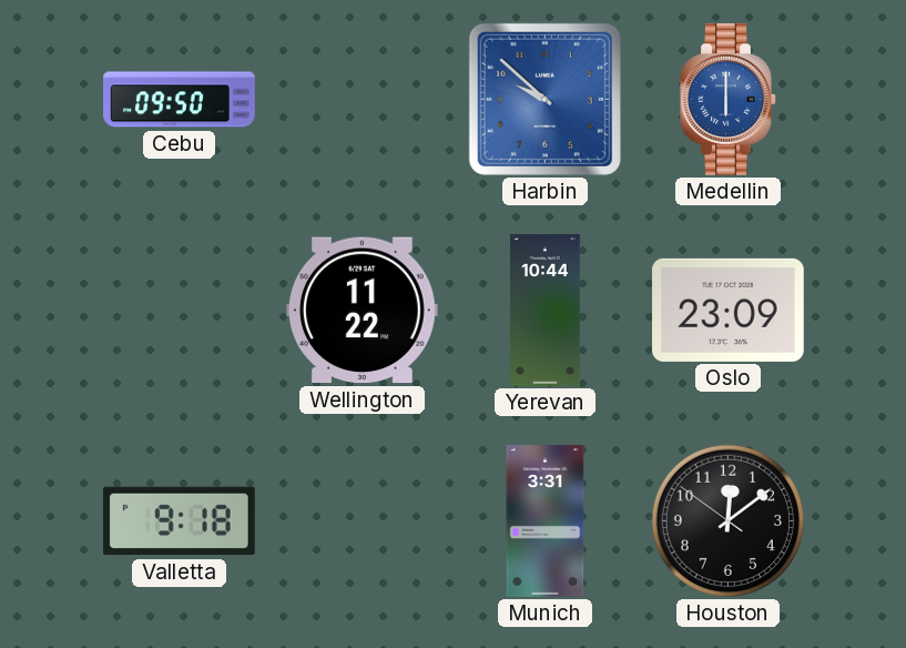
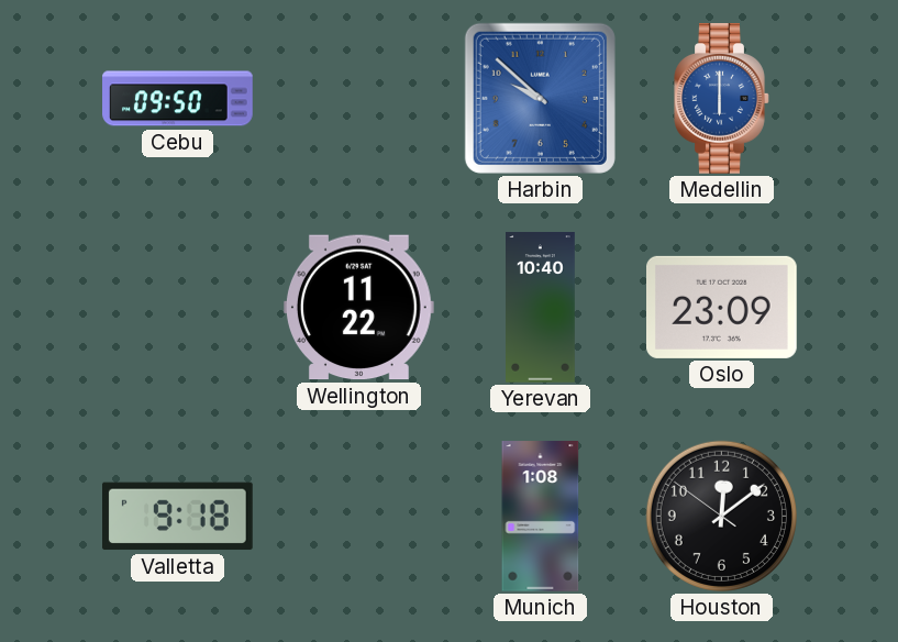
Yerevan: 10:44 -> 10:40
Munich: 3:31 -> 1:08
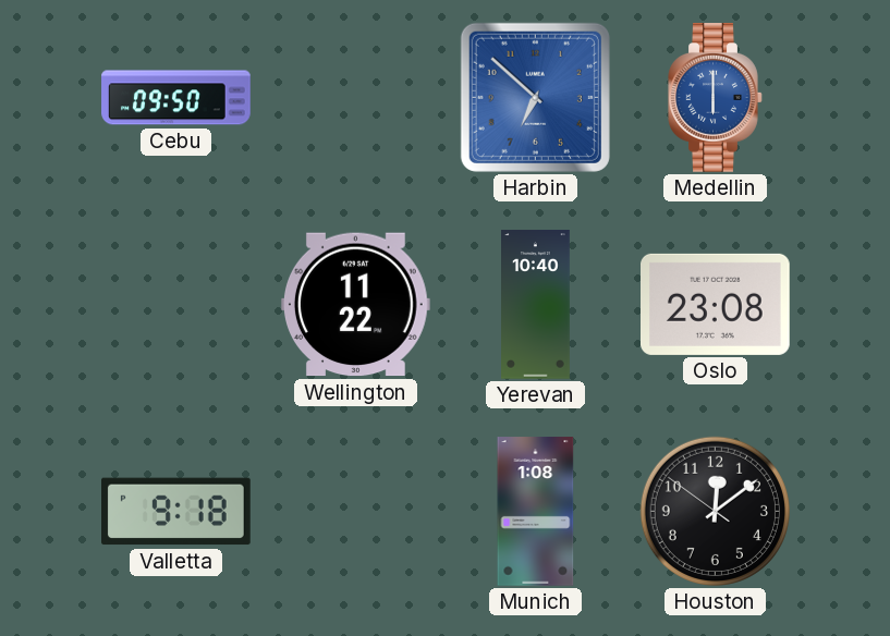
Harbin: 9:52 -> 6:52
Oslo: 23:09 -> 23:08
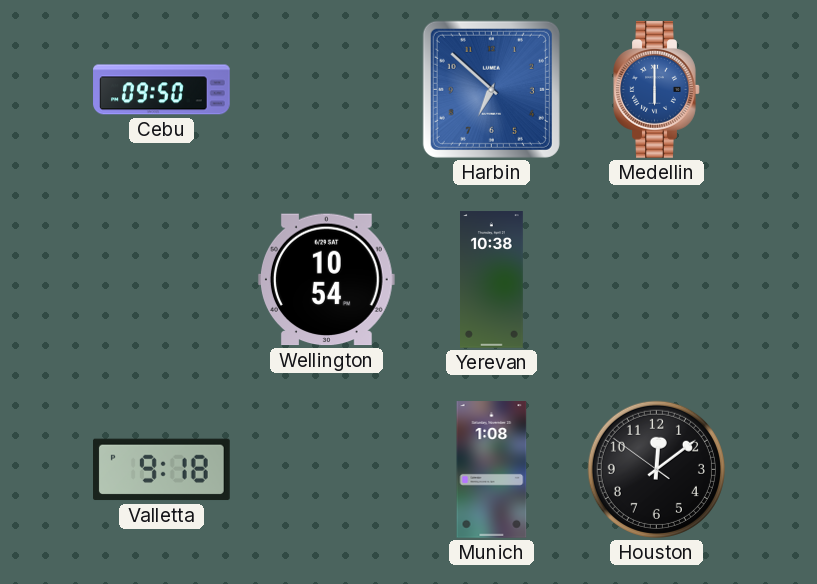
Wellington: 11:22 -> 10:54
Yerevan: 10:40 -> 10:38
Oslo: 23:08 -> none
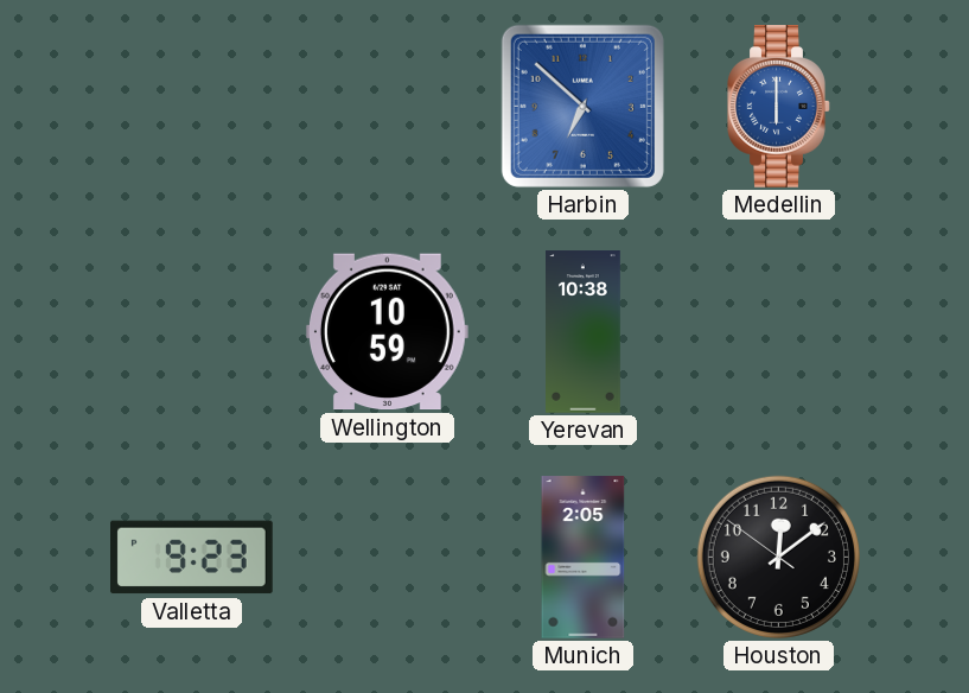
Cebu: 09:50 -> none
Wellington: 10:54 -> 10:59
Valletta: 9:18 -> 9:23
Munich: 1:08 -> 2:05
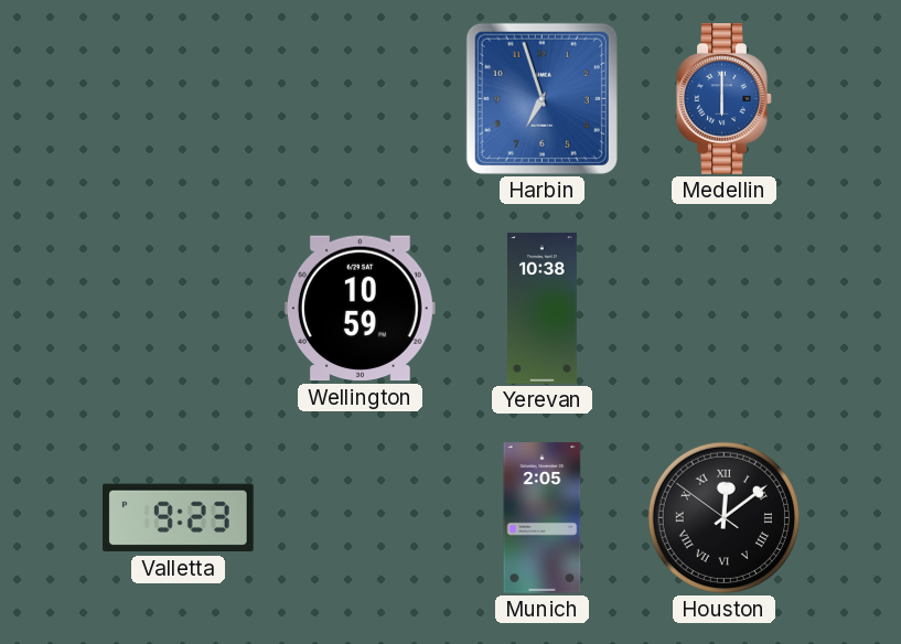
Harbin: 6:52 -> 6:57
Houston numerals: Arabic -> Roman
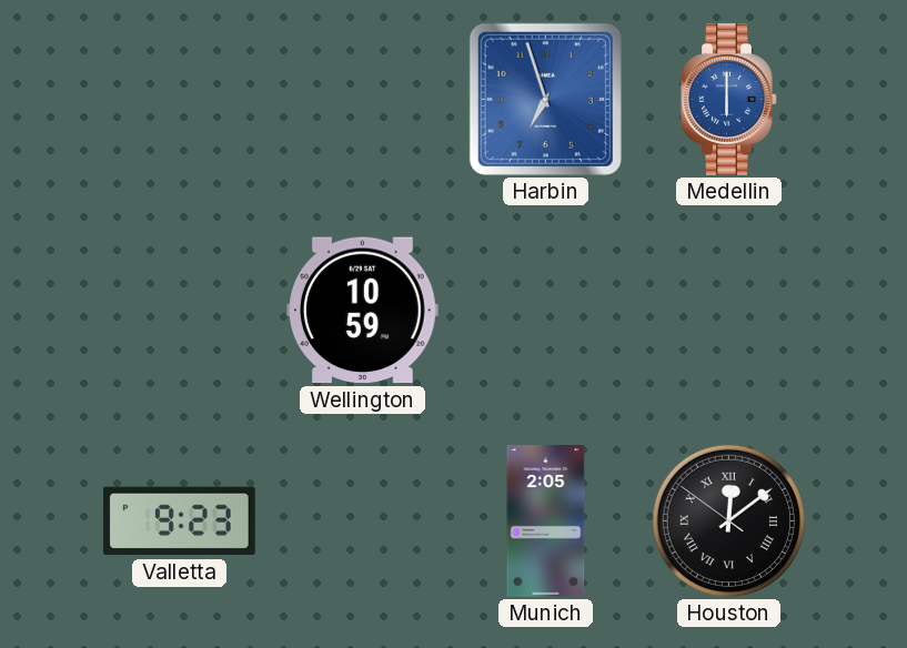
Yerevan: 10:38 -> none
